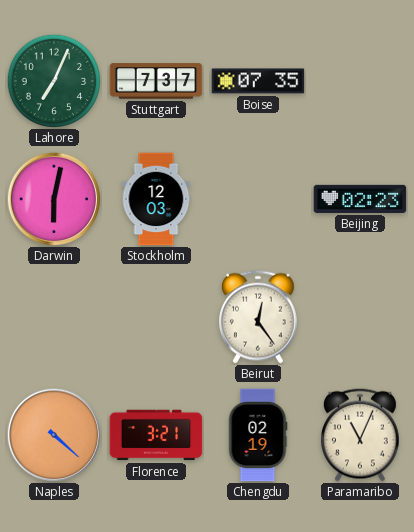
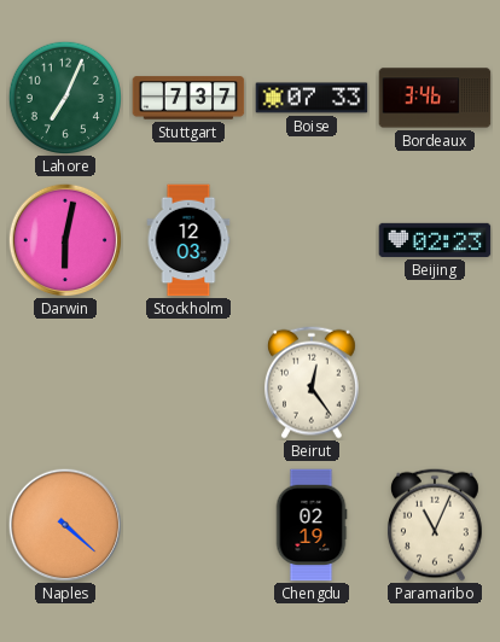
Boise: 07:35 -> 07:33
Bordeaux: none -> 3:46
Florence: 3:21 -> none
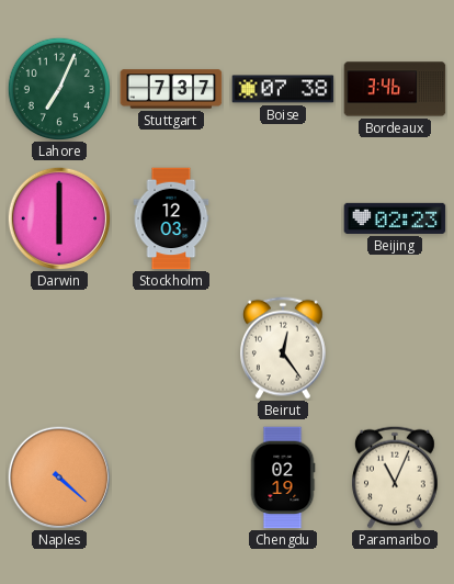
Boise: 07:33 -> 07:38
Darwin: 6:02 -> 6:00
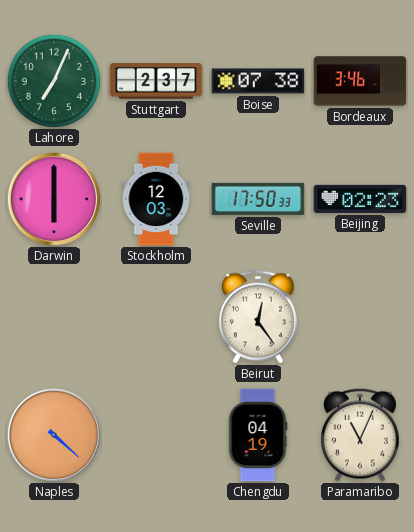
Stuttgart: 7:37 -> 2:37
Seville: none -> 17:50
Chengdu: 02:19 -> 04:19
